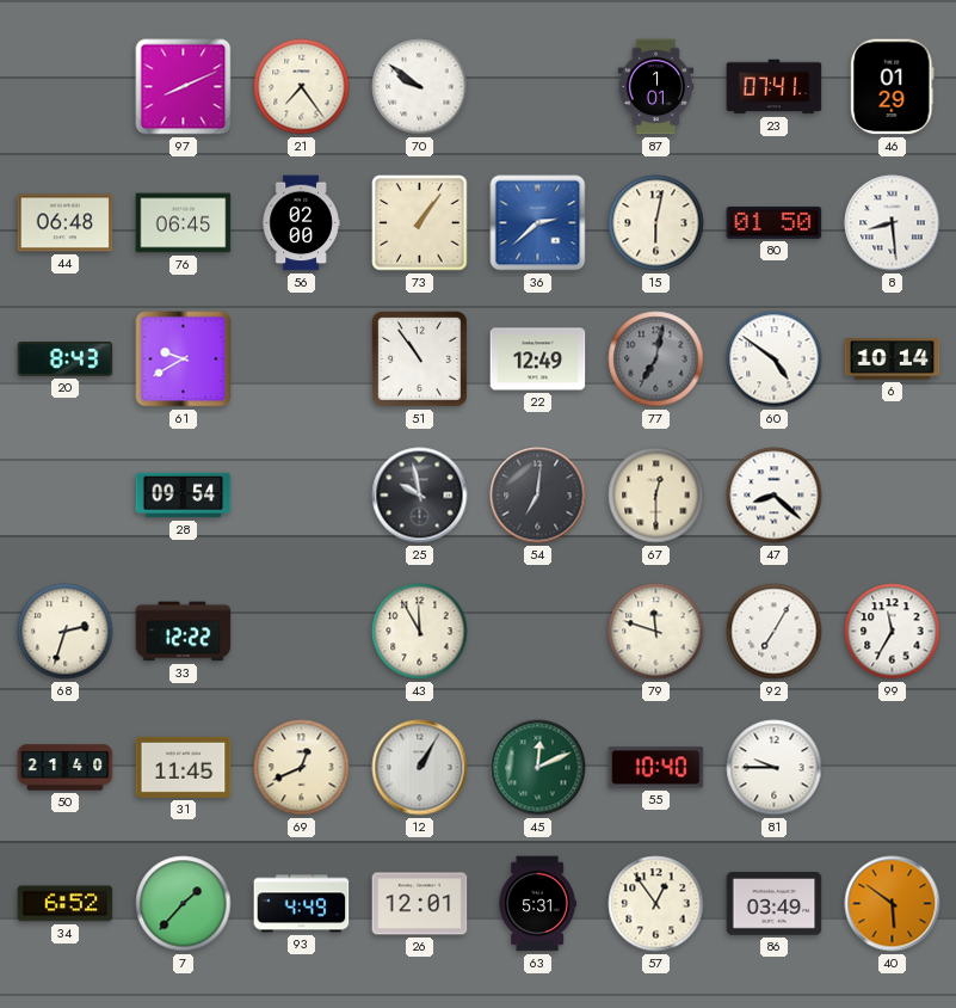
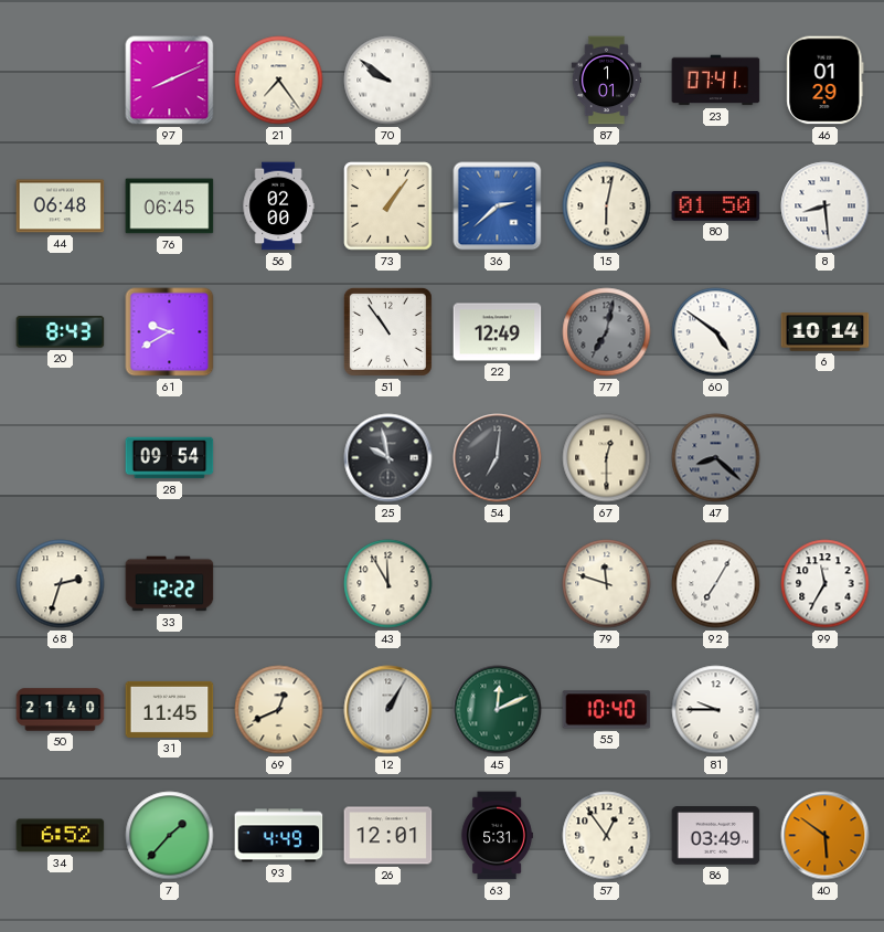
47 dial: white -> grey
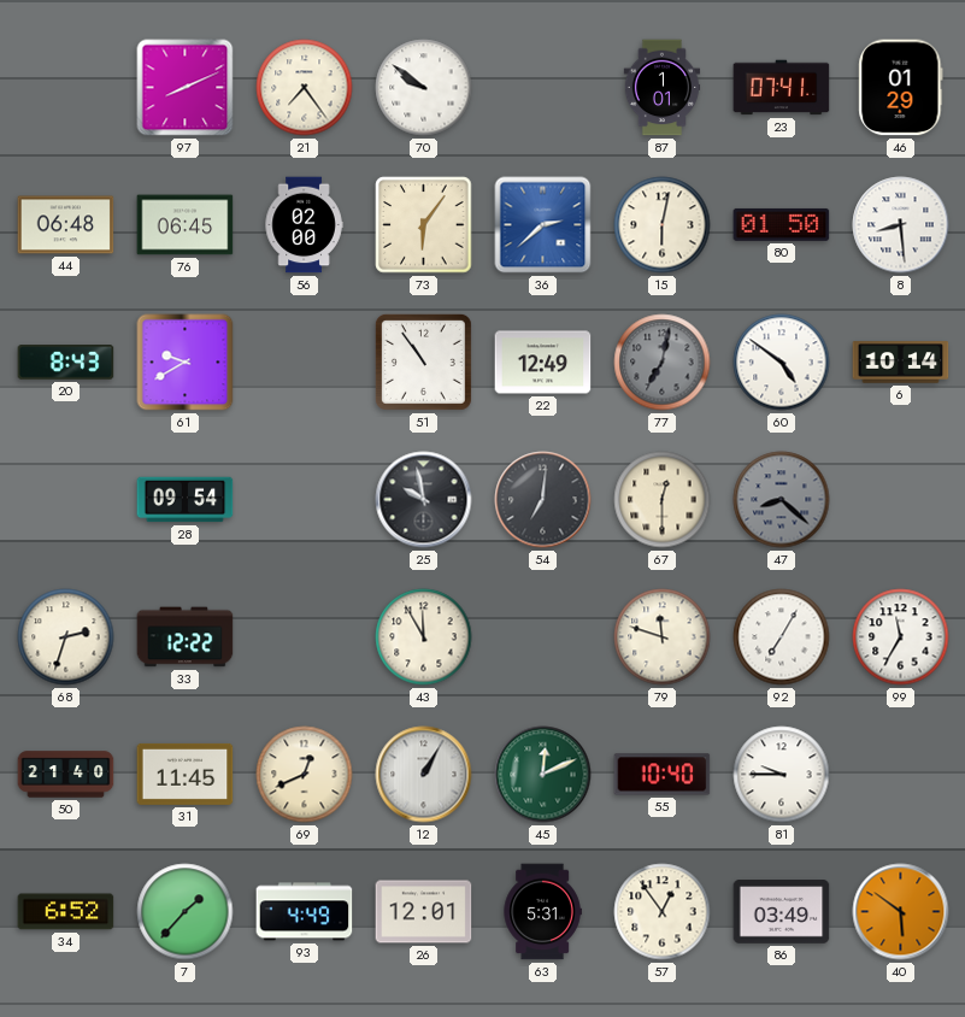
73: 1:06 -> 6:06
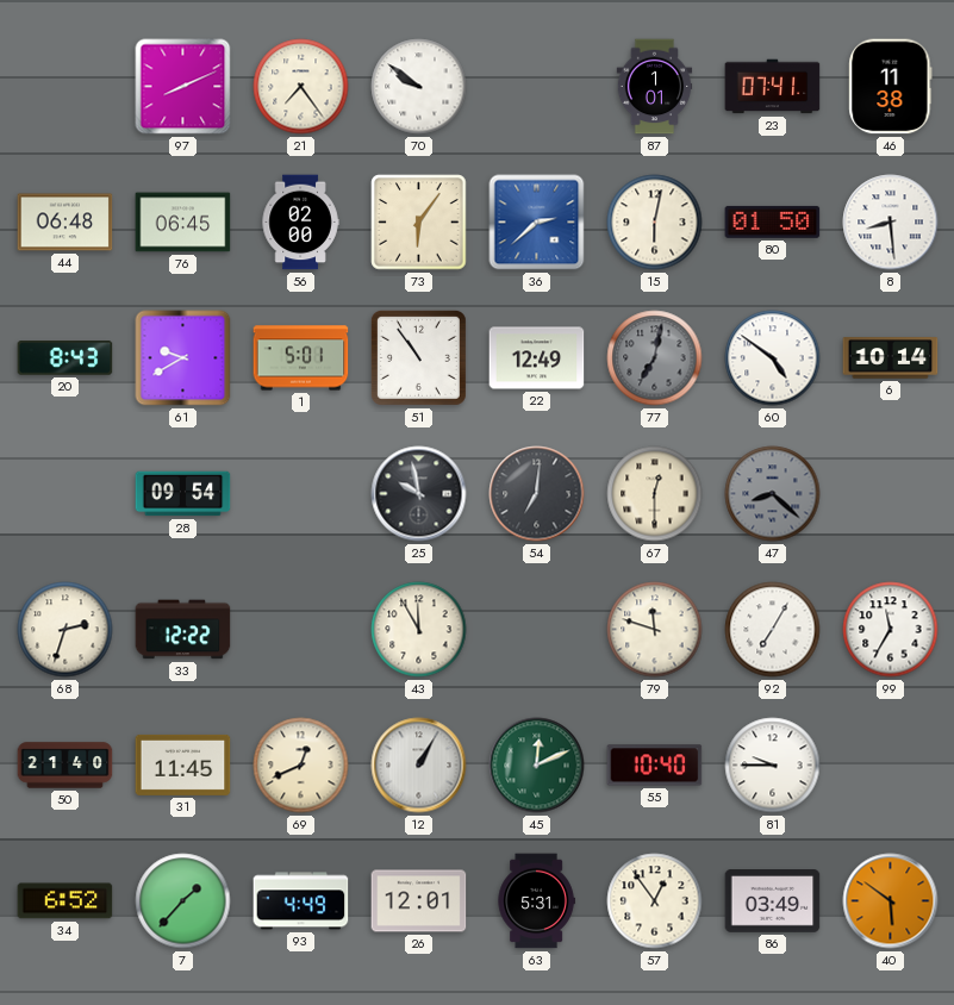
46: 01:29 -> 11:38
1: none -> 5:01
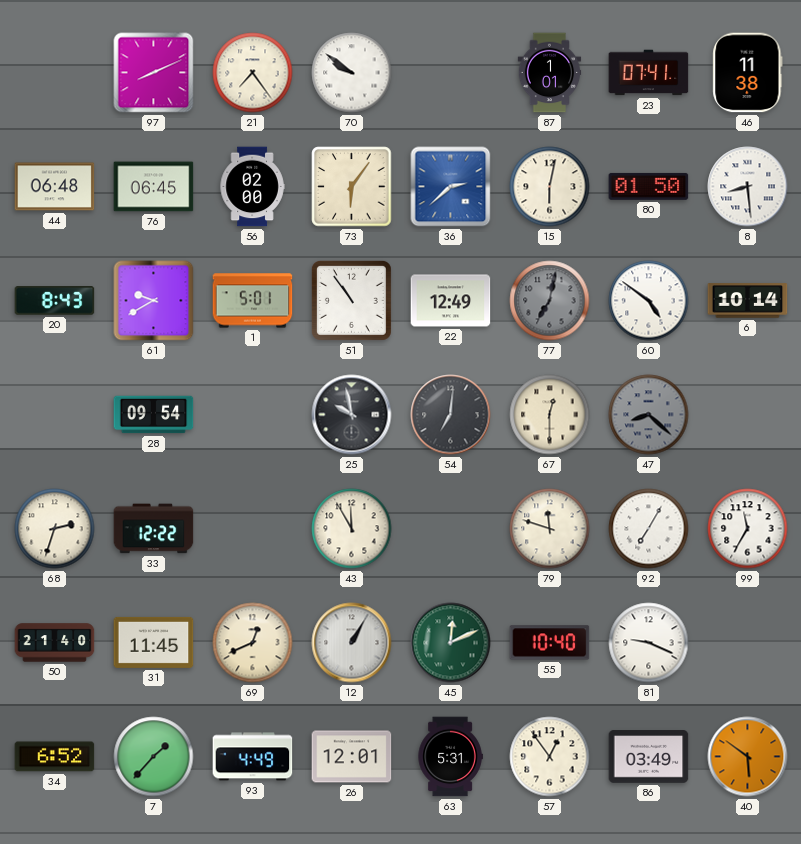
81: 9:45 -> 9:19
